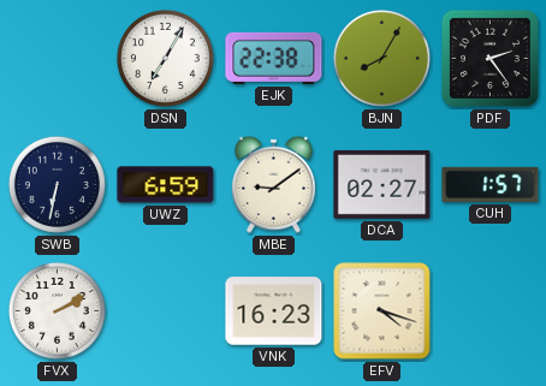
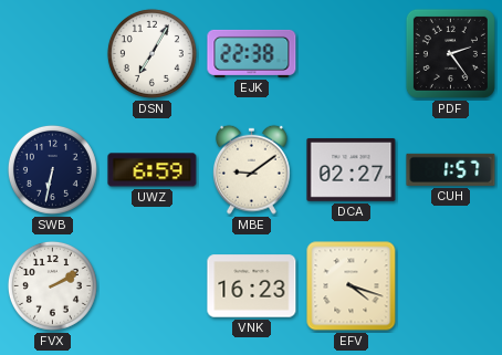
BJN: 8:05 -> none
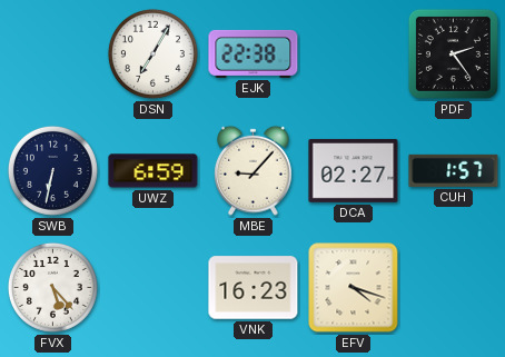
MBE: 9:09 -> 9:07
FVX: 2:10 -> 5:23
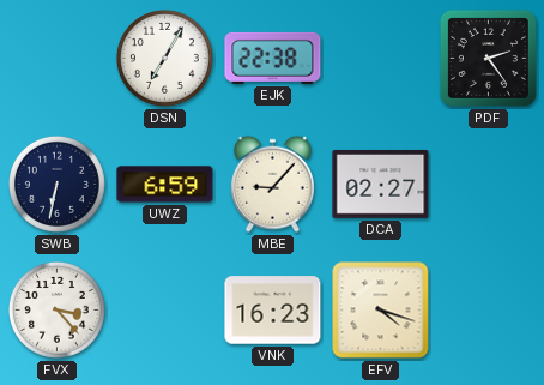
CUH: 1:57 -> none
FVX: 5:23 -> 3:23
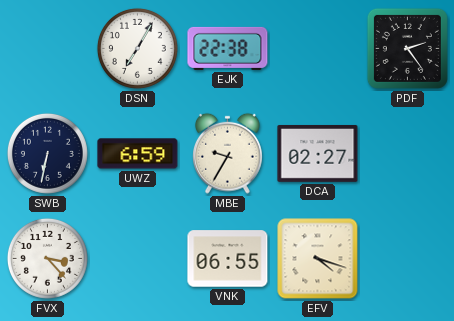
MBE: 9:07 -> 9:35
VNK: 16:23 -> 06:55
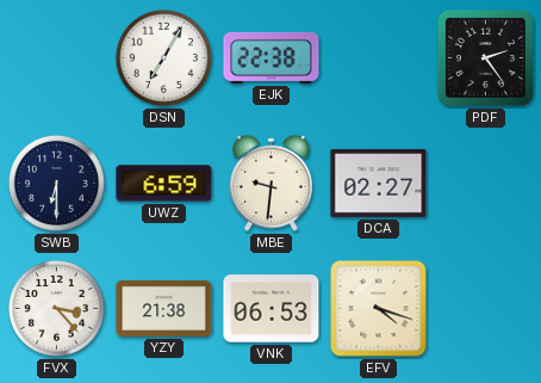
SWB: 6:32 -> 6:30
MBE: 9:35 -> 9:31
YZY: none -> 21:38
VNK: 06:55 -> 06:53
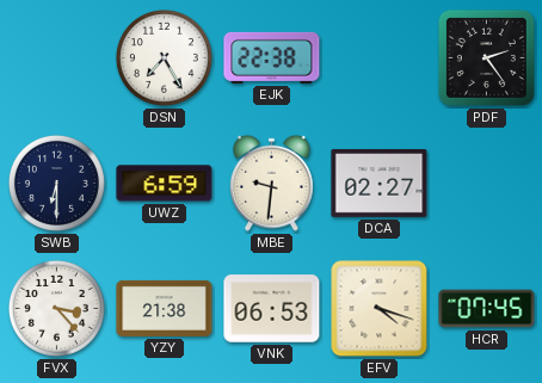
DSN: 7:05 -> 7:25
HCR: none -> 07:45
